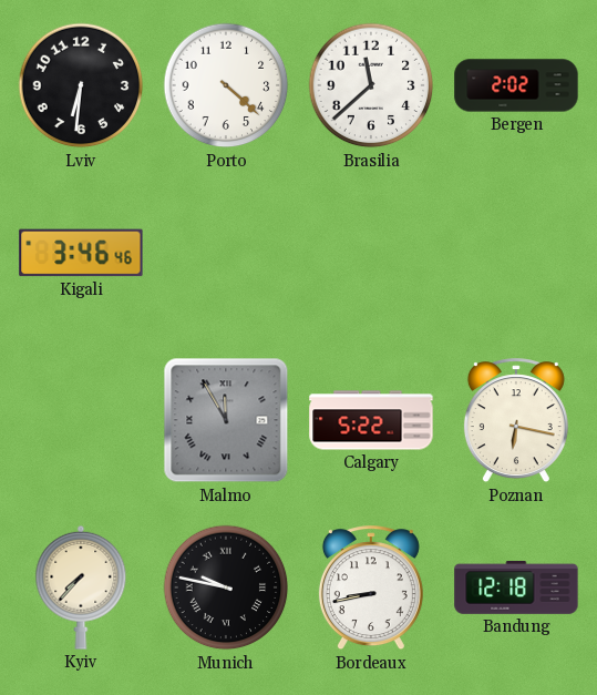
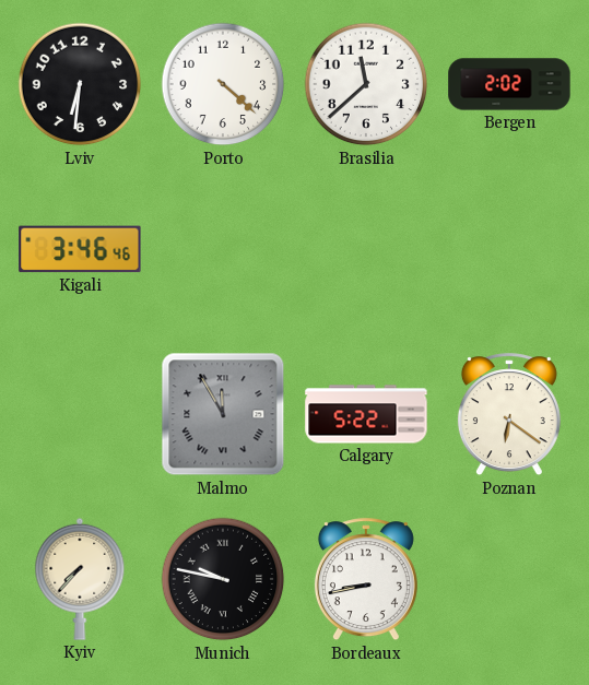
Poznan: 6:17 -> 6:21
Bandung: 12:18 -> none
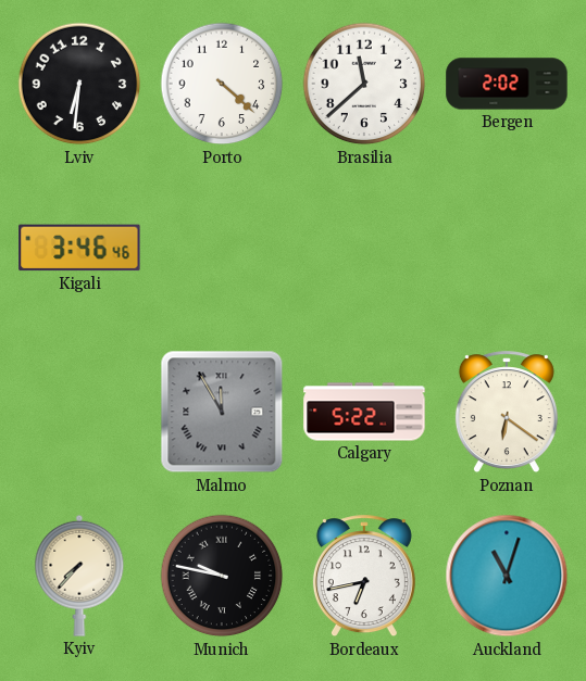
Bordeaux: 8:43 -> 6:43
Auckland: none -> 11:03
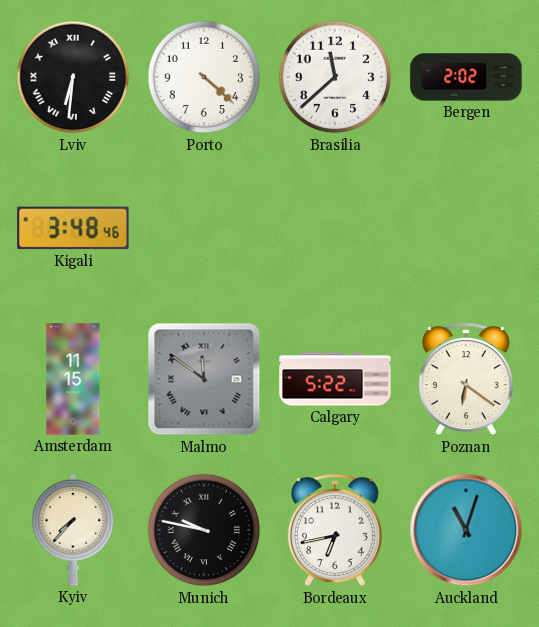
Lviv numerals: Arabic -> Roman
Kigali: 3:46 -> 3:48
Amsterdam: none -> 11:15
Malmo: 11:55 -> 11:51
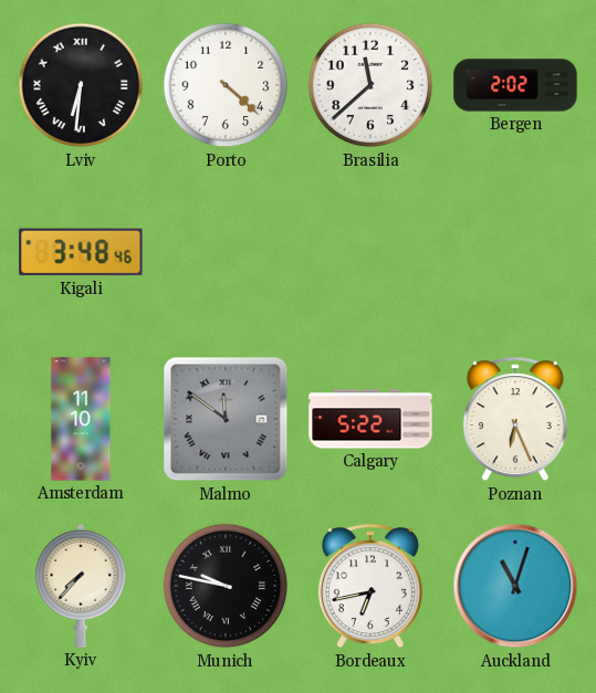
Amsterdam: 11:15 -> 11:10
Poznan: 6:21 -> 6:26
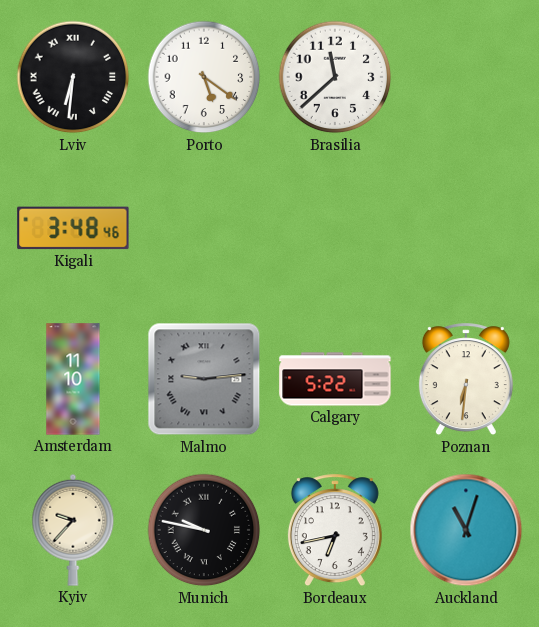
Porto: 4:22 -> 5:21
Bergen: 2:02 -> none
Malmo: 11:51 -> 9:14
Poznan: 6:26 -> 6:31
Kyiv: 7:37 -> 9:37
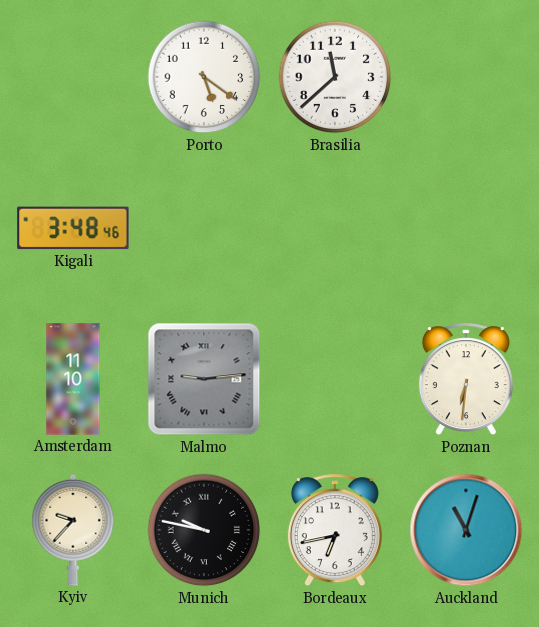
Lviv: 6:31 -> none
Calgary: 5:22 -> none
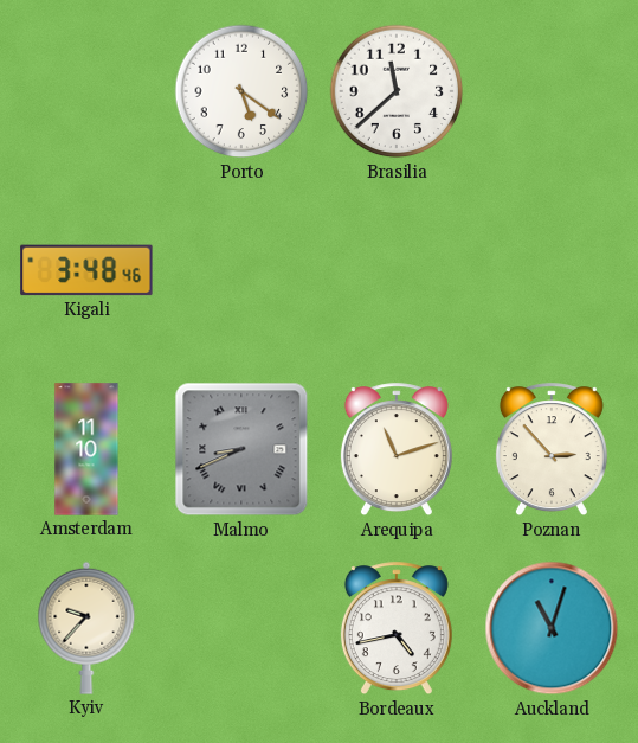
Malmo: 9:14 -> 8:41
Arequipa: none -> 11:12
Poznan: 6:31 -> 2:53
Munich: 9:47 -> none
Bordeaux: 6:43 -> 4:43
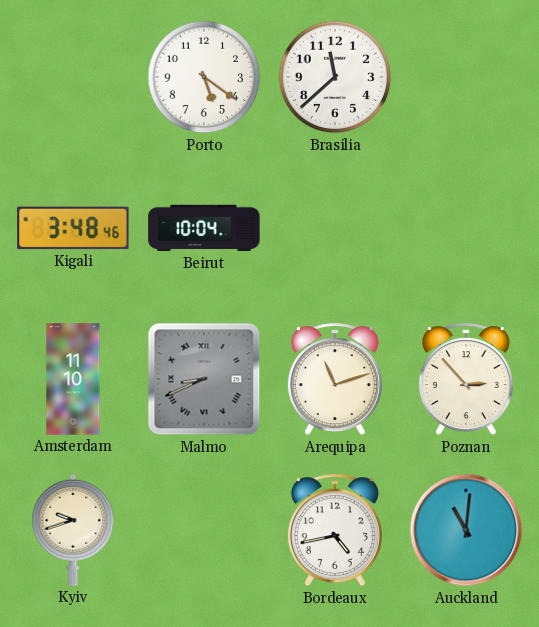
Beirut: none -> 10:04
Kyiv: 9:37 -> 9:42
Auckland: 11:03 -> 11:01
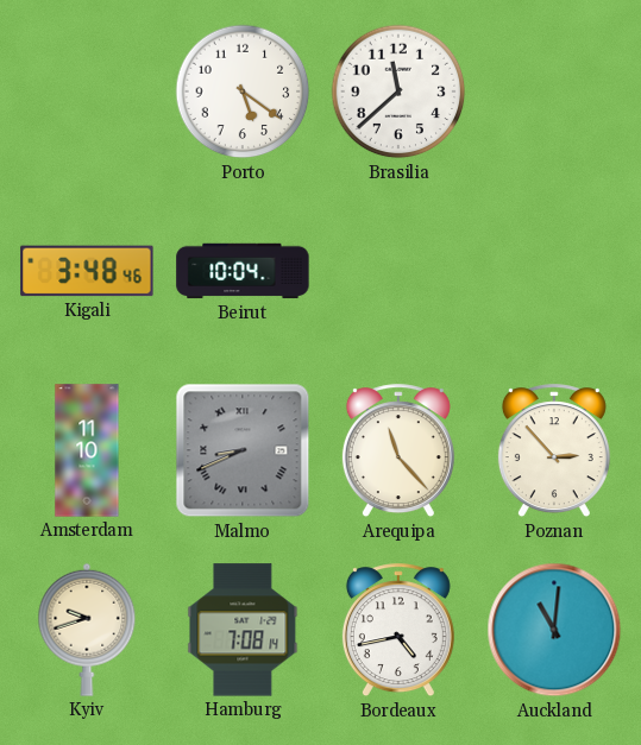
Arequipa: 11:12 -> 11:23
Hamburg: none -> 7:08
